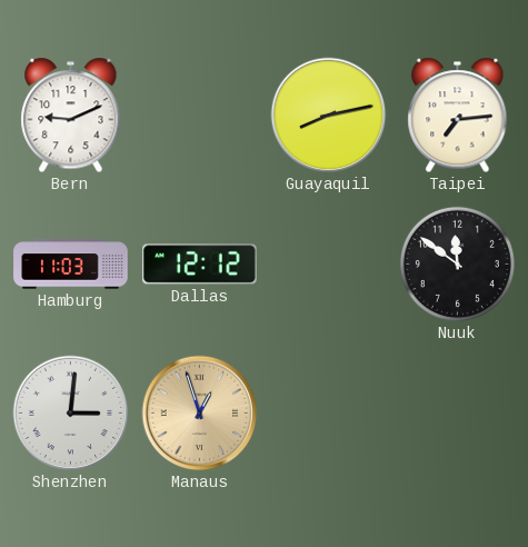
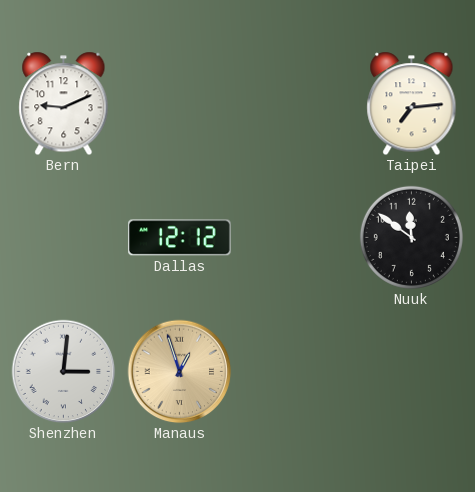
Guayaquil: 8:13 -> none
Hamburg: 11:03 -> none
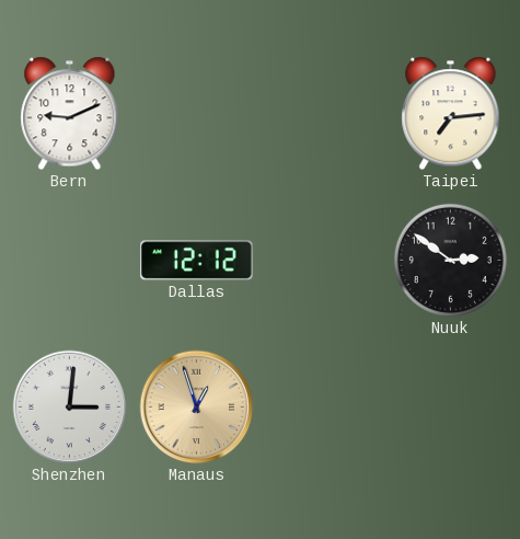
Nuuk: 11:51 -> 2:51
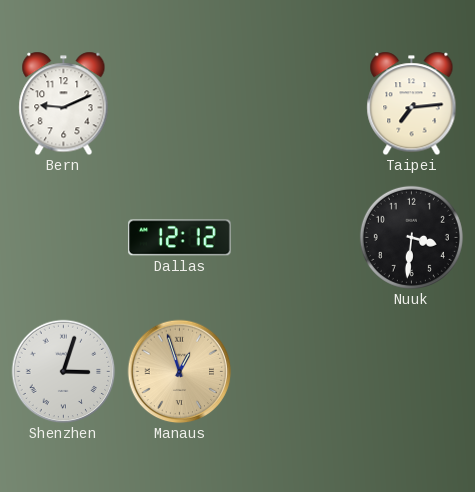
Nuuk: 2:51 -> 3:31
Shenzhen: 3:01 -> 3:03
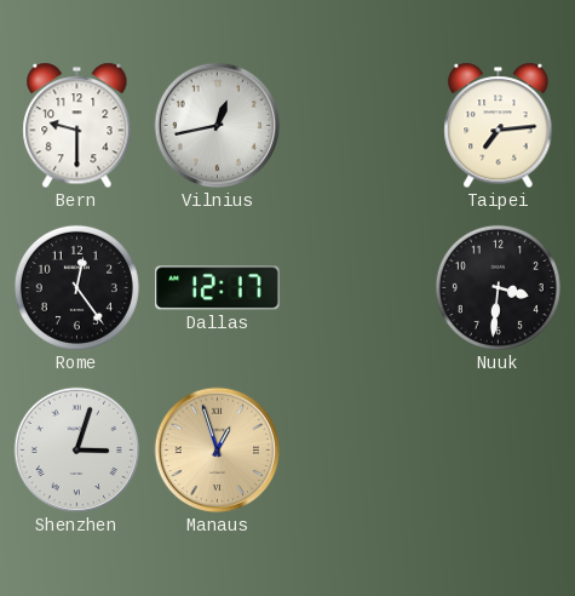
Bern: 9:11 -> 9:30
Vilnius: none -> 12:43
Rome: none -> 12:24
Dallas: 12:12 -> 12:17
